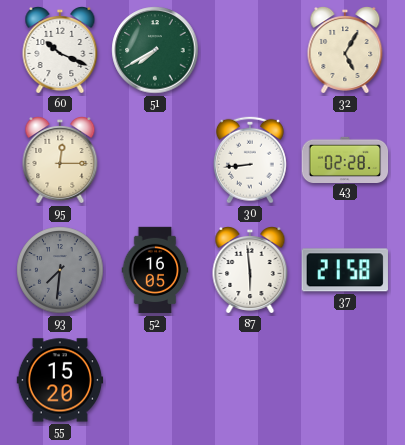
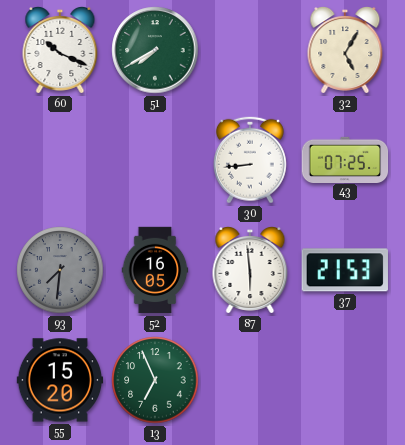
95: 12:15 -> none
43: 02:28 -> 07:25
37: 21:58 -> 21:53
13: none -> 6:56
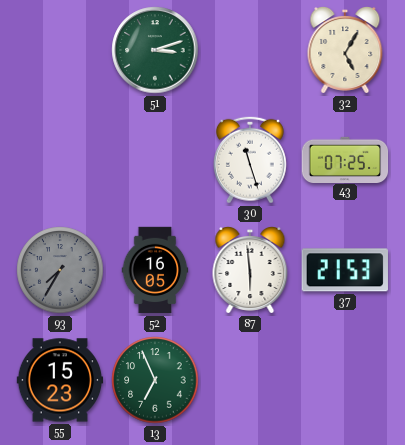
60: 10:19 -> none
51: 7:40 -> 3:12
30: 8:44 -> 11:27
93: 7:31 -> 7:35
55: 15:20 -> 15:23
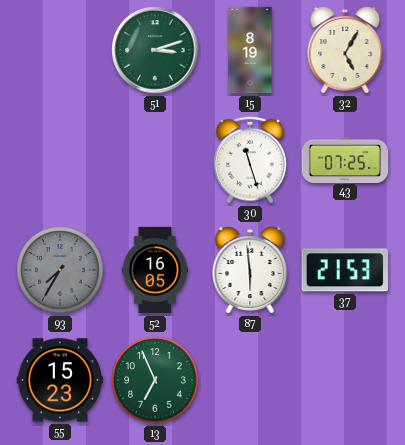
15: none -> 8:19
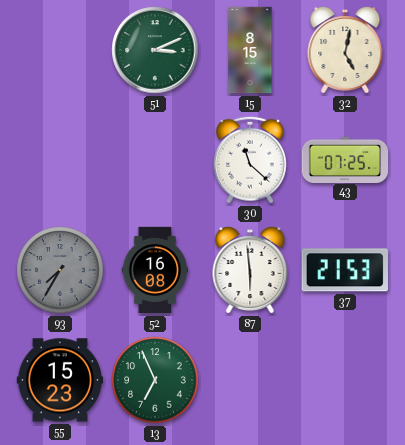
51: 3:12 -> 3:11
15: 8:19 -> 8:15
32: 5:05 -> 5:02
30: 11:27 -> 11:22
52: 16:05 -> 16:08
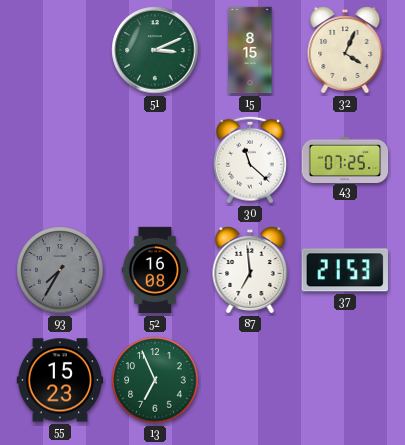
32: 5:02 -> 4:04
87: 5:59 -> 6:59
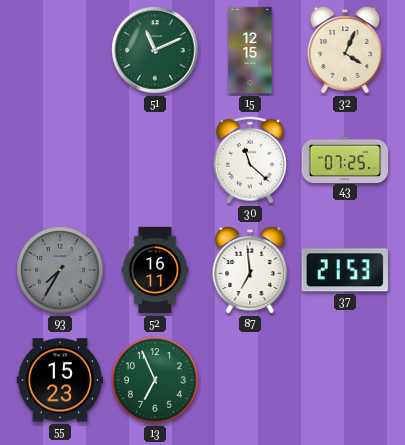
51: 3:11 -> 11:11
15: 8:15 -> 12:15
52: 16:08 -> 16:11
